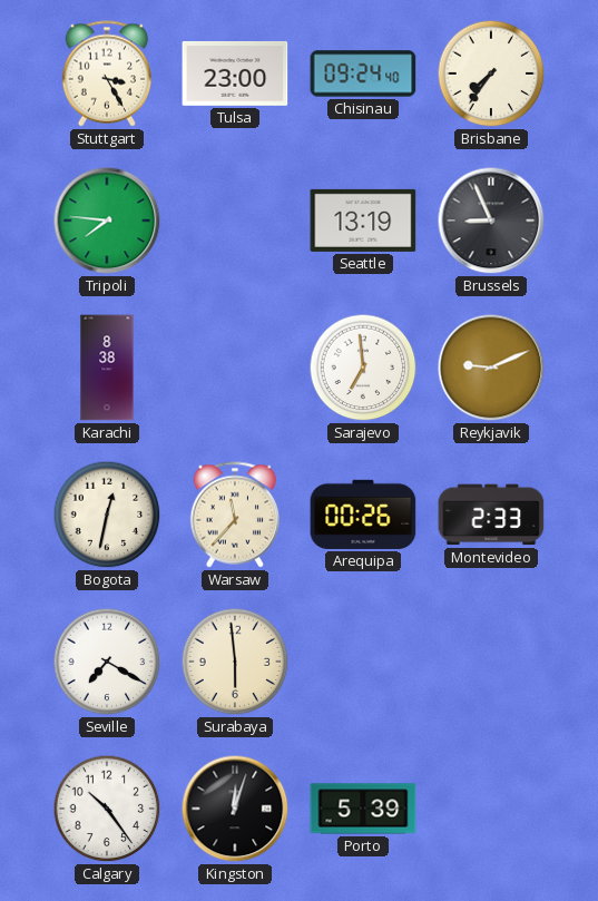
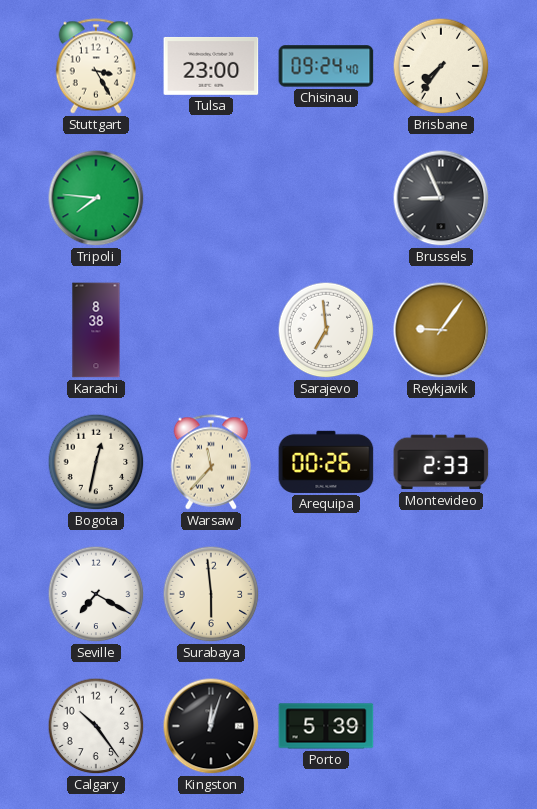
Seattle: 13:19 -> none
Reykjavik: 9:11 -> 9:06
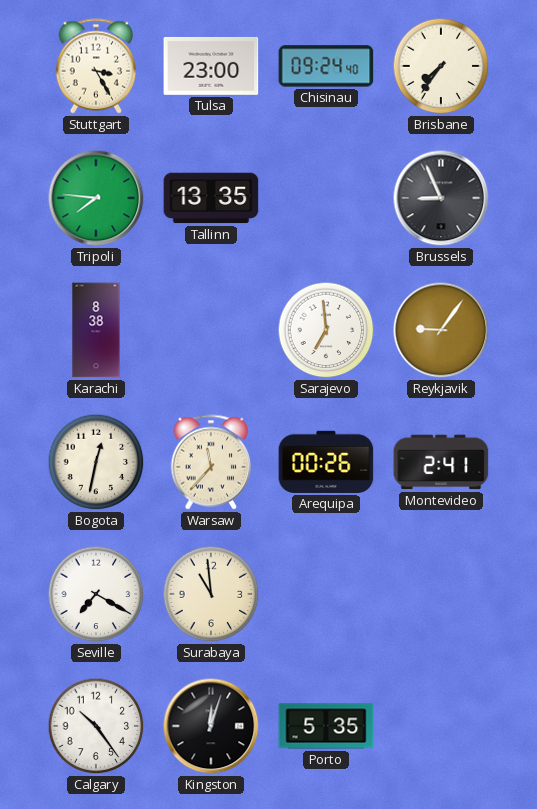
Tallinn: none -> 13:35
Montevideo: 2:33 -> 2:41
Surabaya: 5:59 -> 10:59
Porto: 5:39 -> 5:35
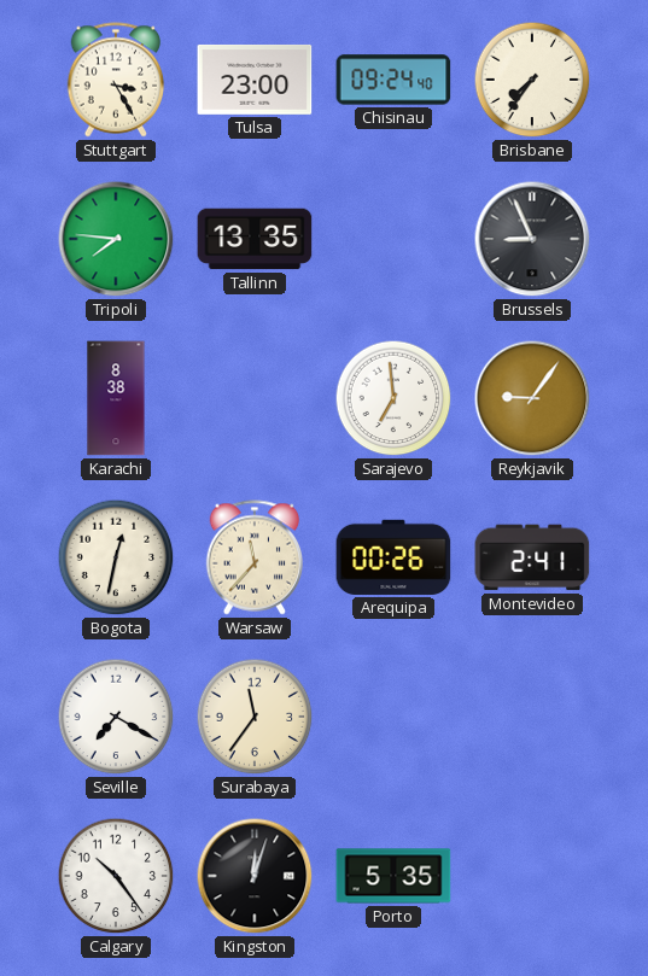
Surabaya: 10:59 -> 11:36
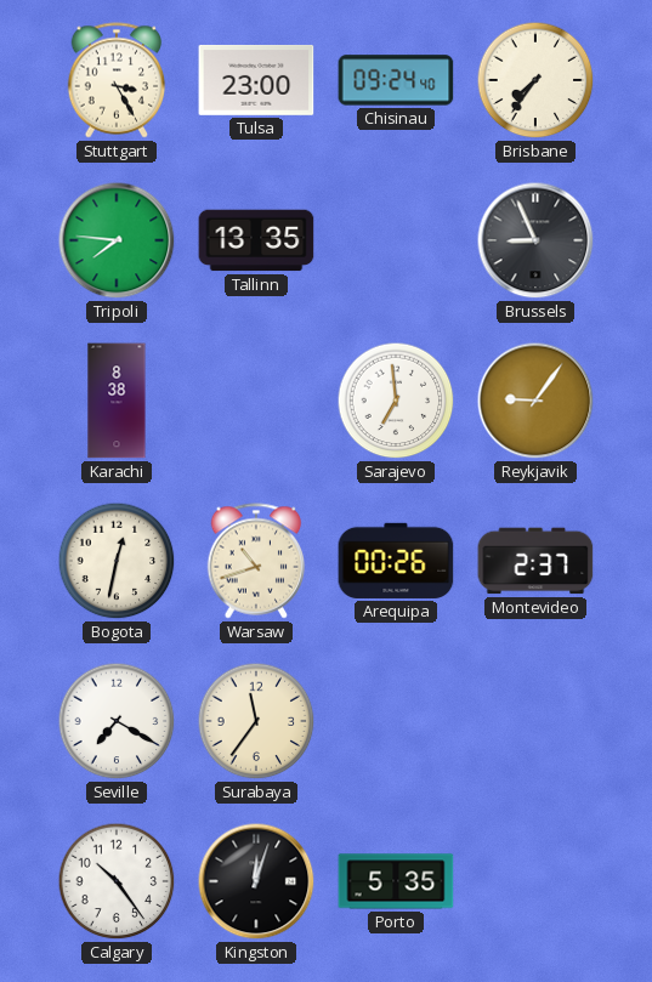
Warsaw: 11:37 -> 10:42
Montevideo: 2:41 -> 2:37
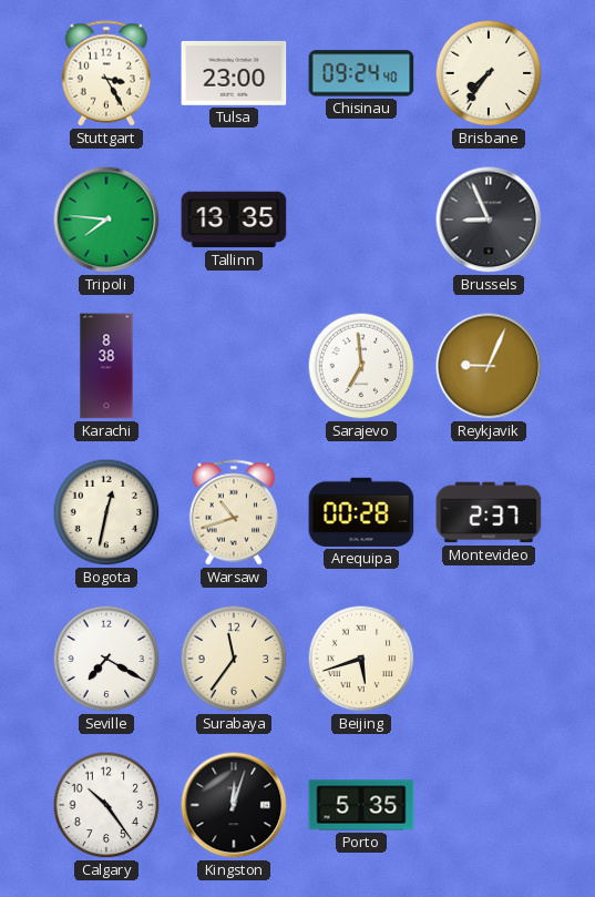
Reykjavik: 9:06 -> 9:04
Arequipa: 00:26 -> 00:28
Beijing: none -> 5:42
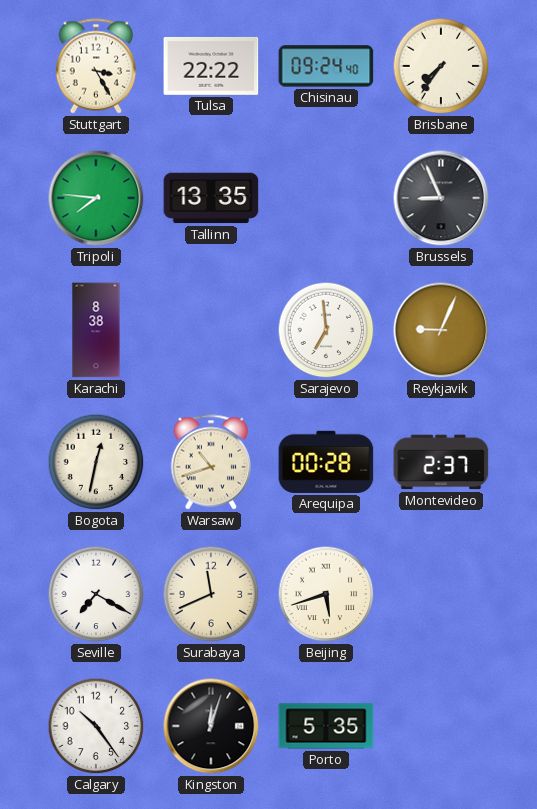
Tulsa: 23:00 -> 22:22
Surabaya: 11:36 -> 11:41
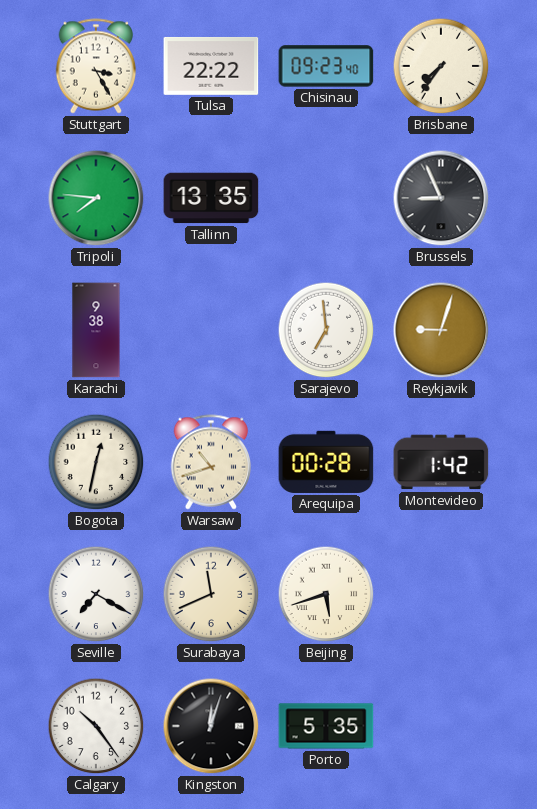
Chisinau: 09:24 -> 09:23
Karachi: 8:38 -> 9:38
Reykjavik: 9:04 -> 9:03
Montevideo: 2:37 -> 1:42
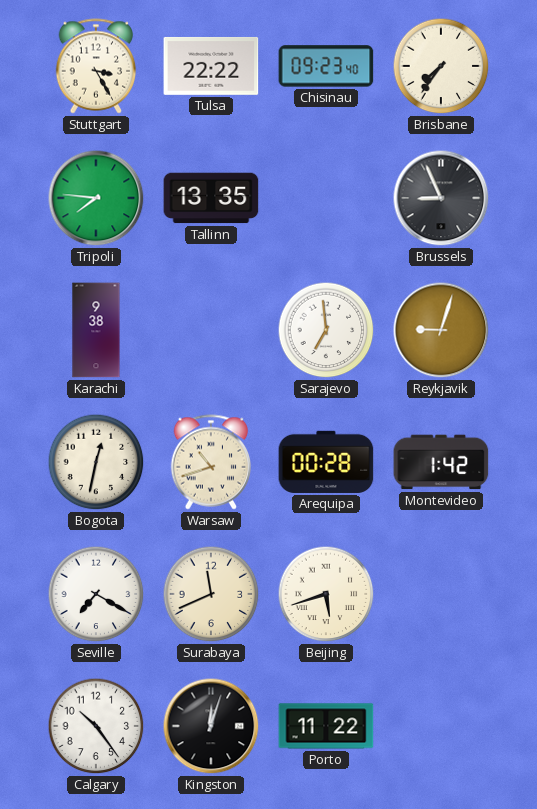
Porto: 5:35 -> 11:22
